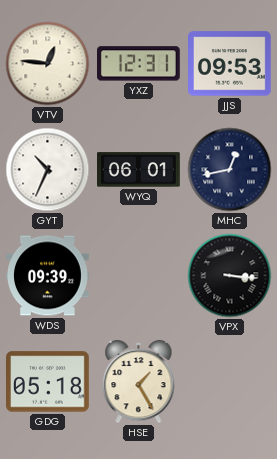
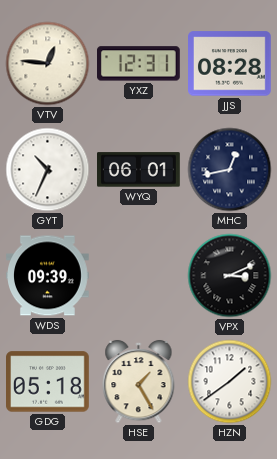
JJS: 09:53 -> 08:28
VPX: 3:16 -> 3:11
HZN: none -> 1:39
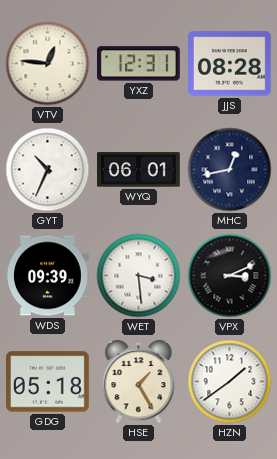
WET: none -> 3:29
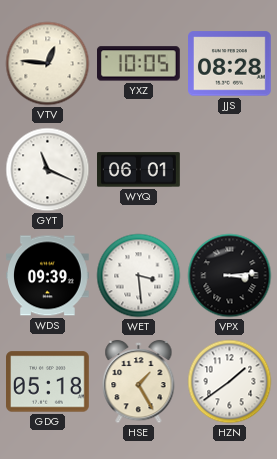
YXZ: 12:31 -> 10:05
GYT: 10:34 -> 11:19
MHC: 12:43 -> none
VPX: 3:11 -> 3:14
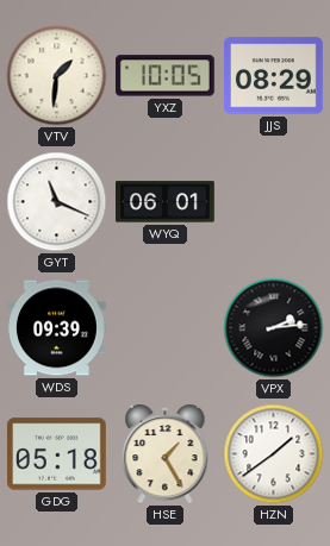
VTV: 12:46 -> 1:31
JJS: 08:28 -> 08:29
WET: 3:29 -> none
VPX: 3:14 -> 2:14
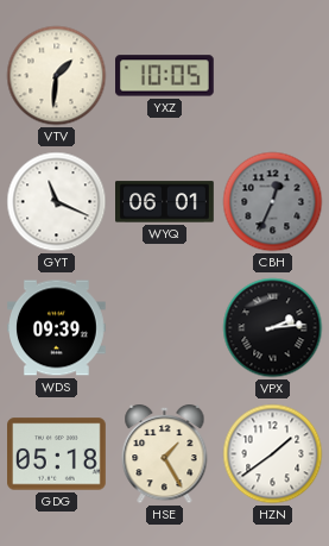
JJS: 08:29 -> none
CBH: none -> 12:34
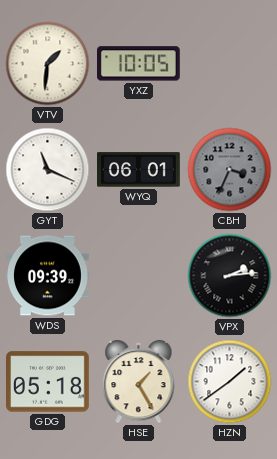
CBH: 12:34 -> 3:34
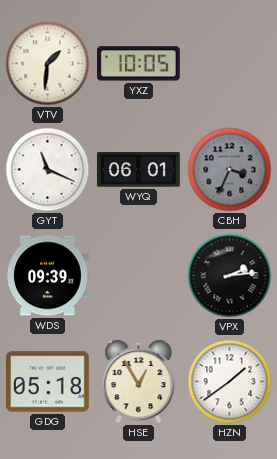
HSE: 1:25 -> 12:55
